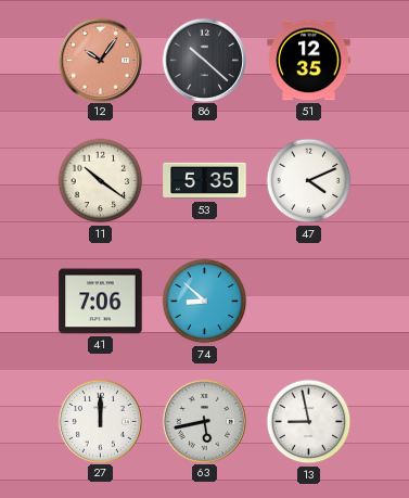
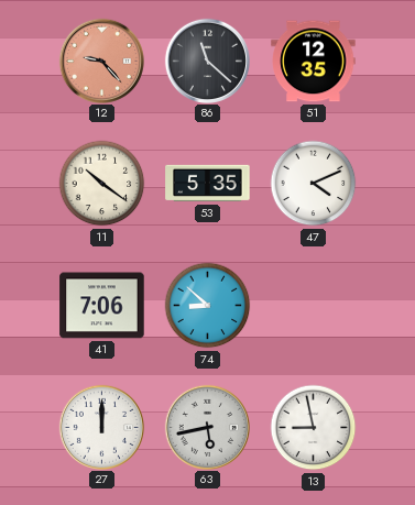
12: 10:06 -> 9:23
86: 10:22 -> 11:22
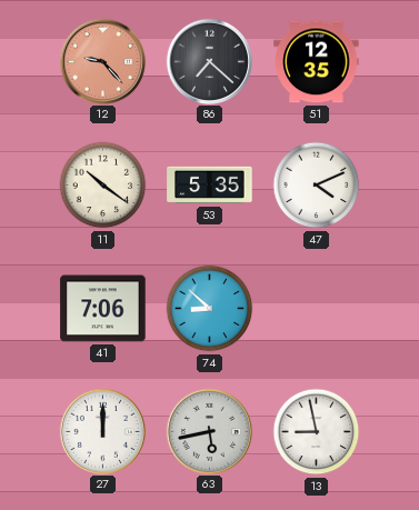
86: 11:22 -> 7:22
